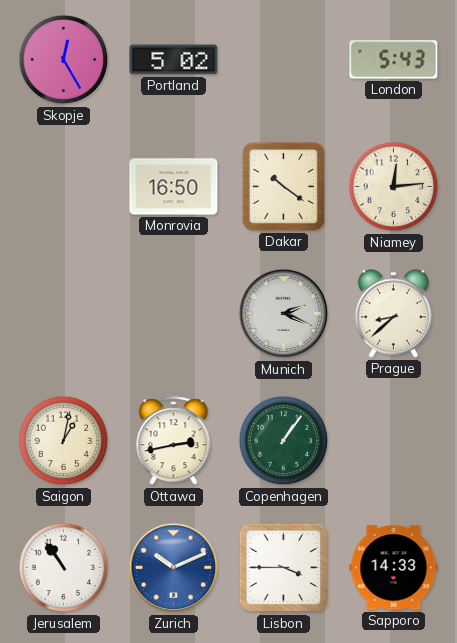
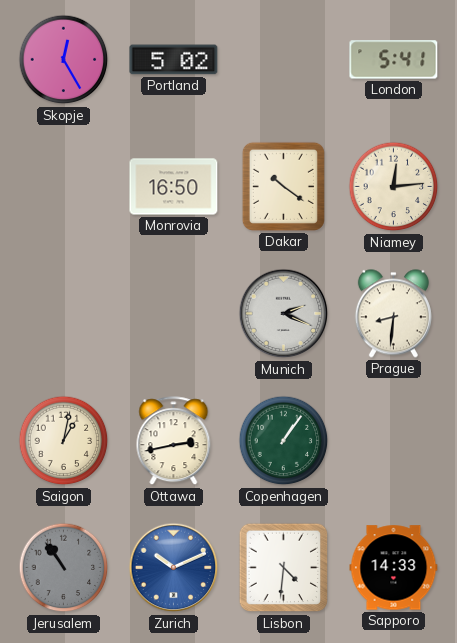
London: 5:43 -> 5:41
Prague: 8:38 -> 8:31
Jerusalem dial: white -> grey
Lisbon: 3:45 -> 4:31
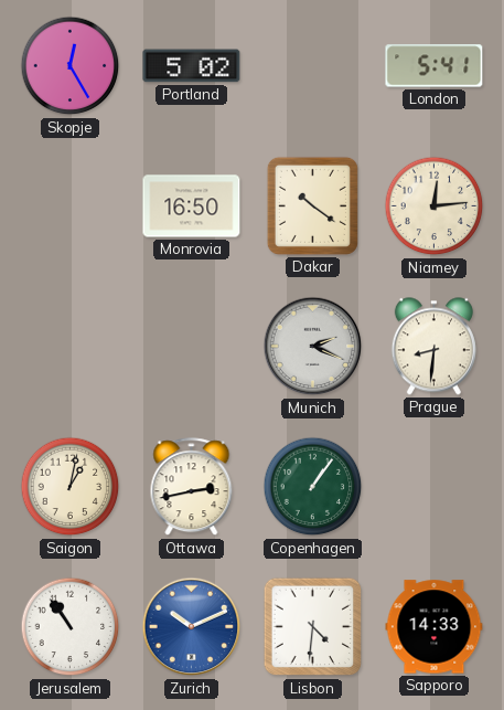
Jerusalem dial: grey -> white
